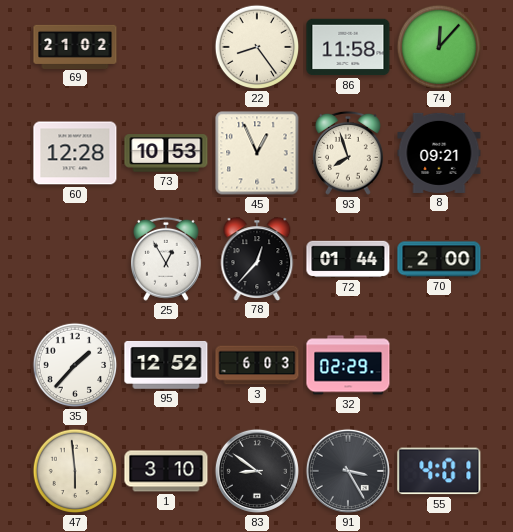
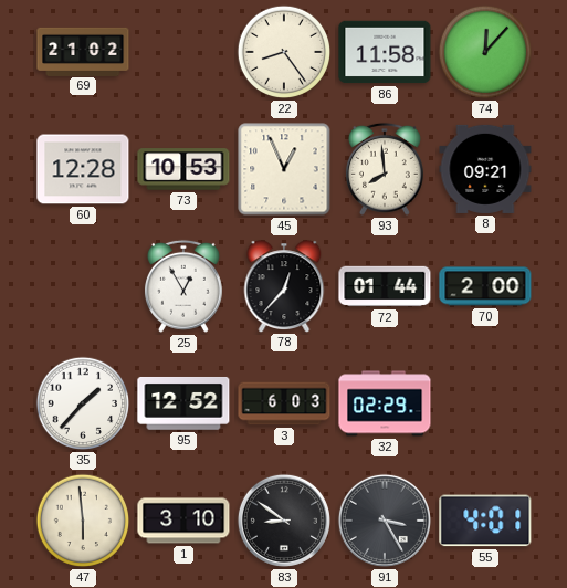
93: 7:57 -> 7:59
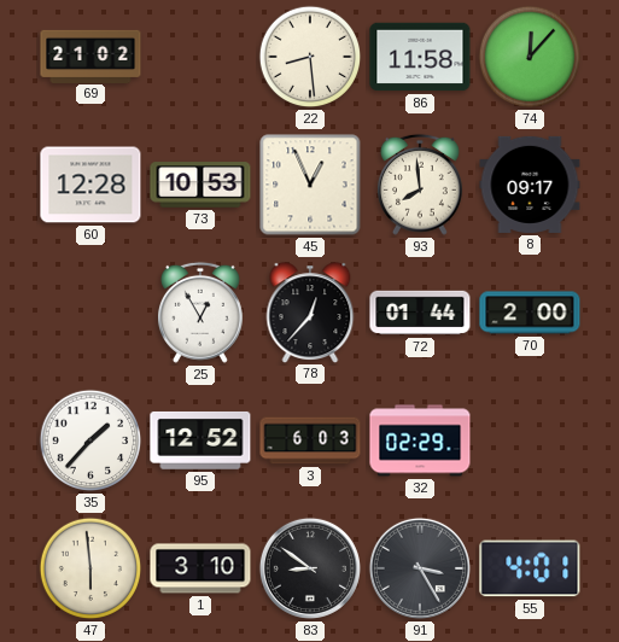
22: 8:24 -> 8:29
8: 09:21 -> 09:17
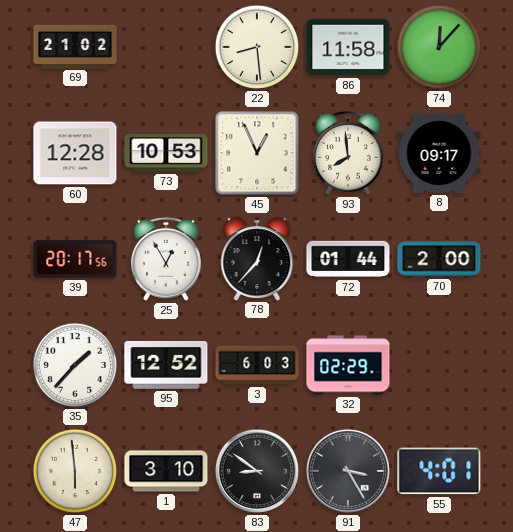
39: none -> 20:17
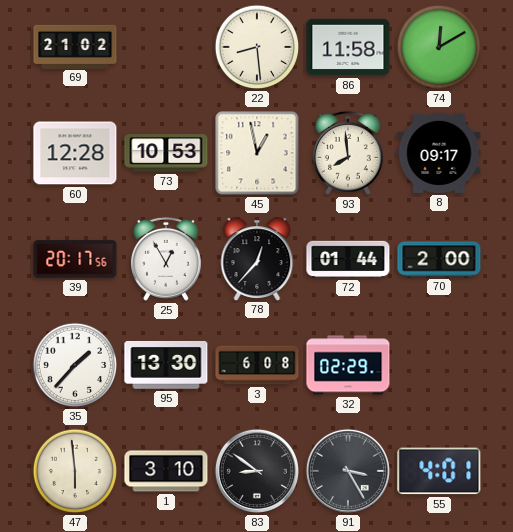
74: 12:07 -> 12:10
45: 12:56 -> 12:58
95: 12:52 -> 13:30
3: 6:03 -> 6:08
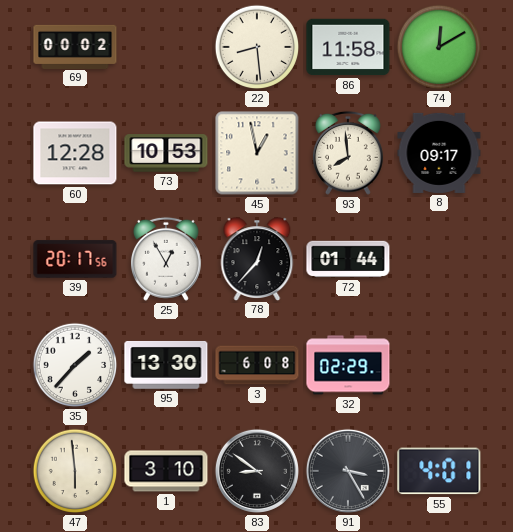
69: 21:02 -> 00:02
70: 2:00 -> none
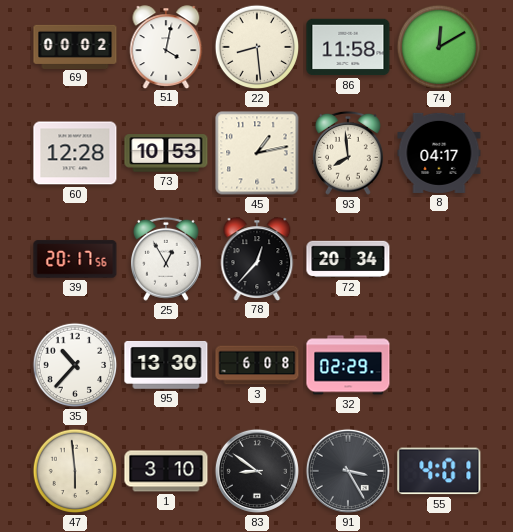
51: none -> 4:02
45: 12:58 -> 1:13
8: 09:17 -> 04:17
72: 01:44 -> 20:34
35: 1:37 -> 10:37
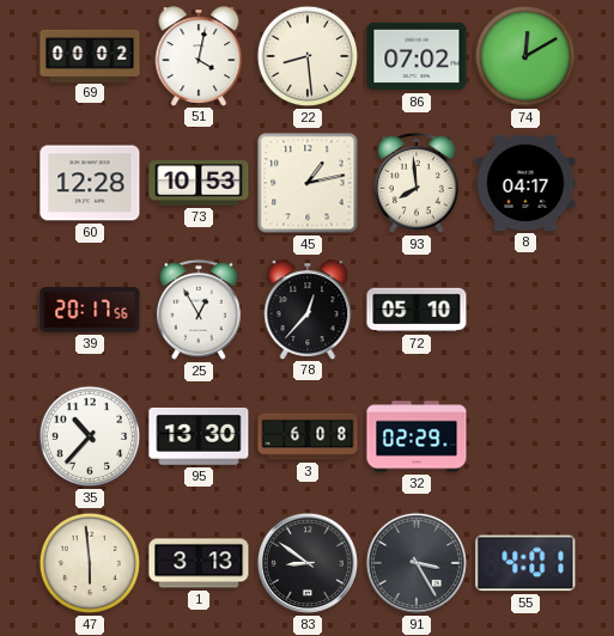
86: 11:58 -> 07:02
72: 20:34 -> 05:10
1: 3:10 -> 3:13
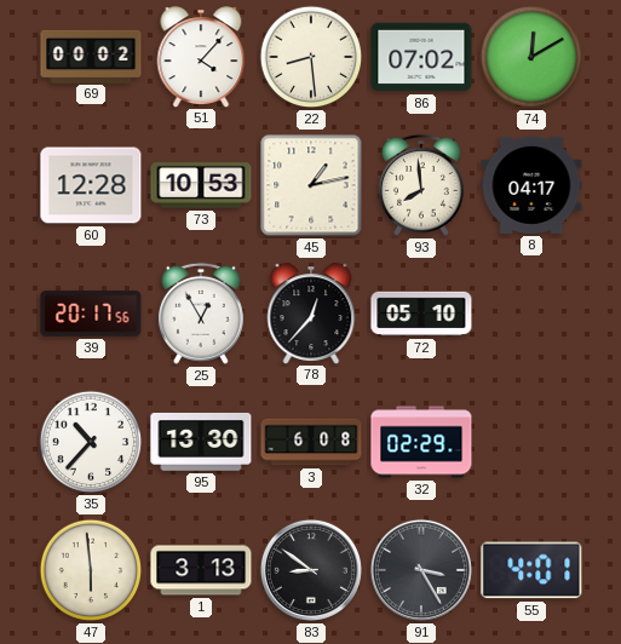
51: 4:02 -> 4:07
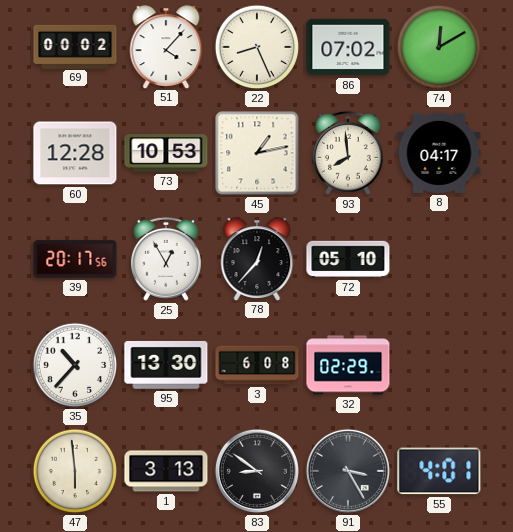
22: 8:29 -> 8:26
